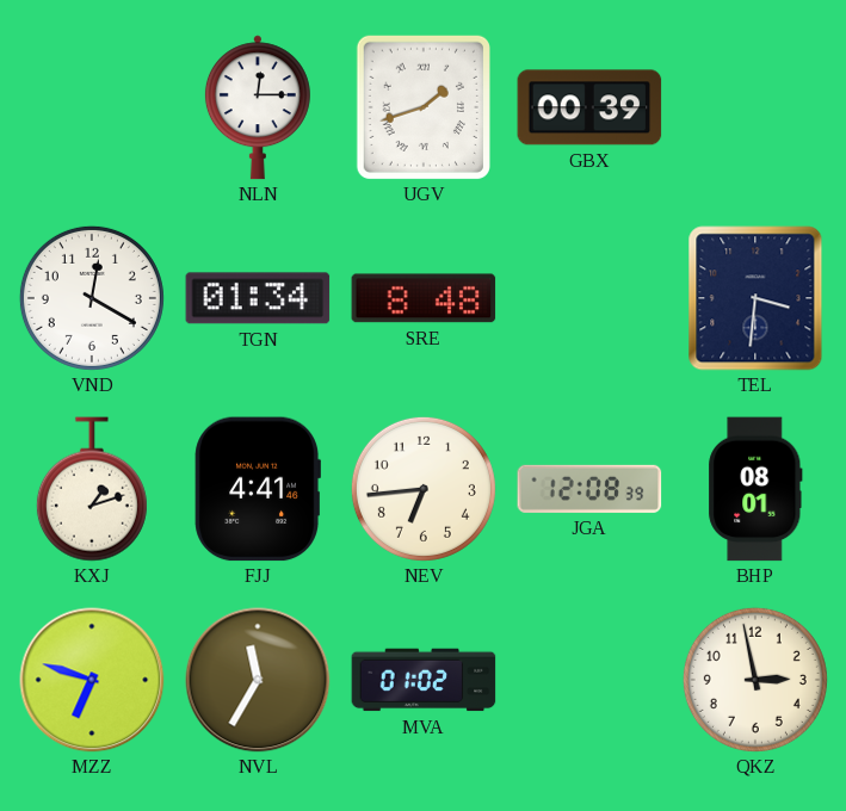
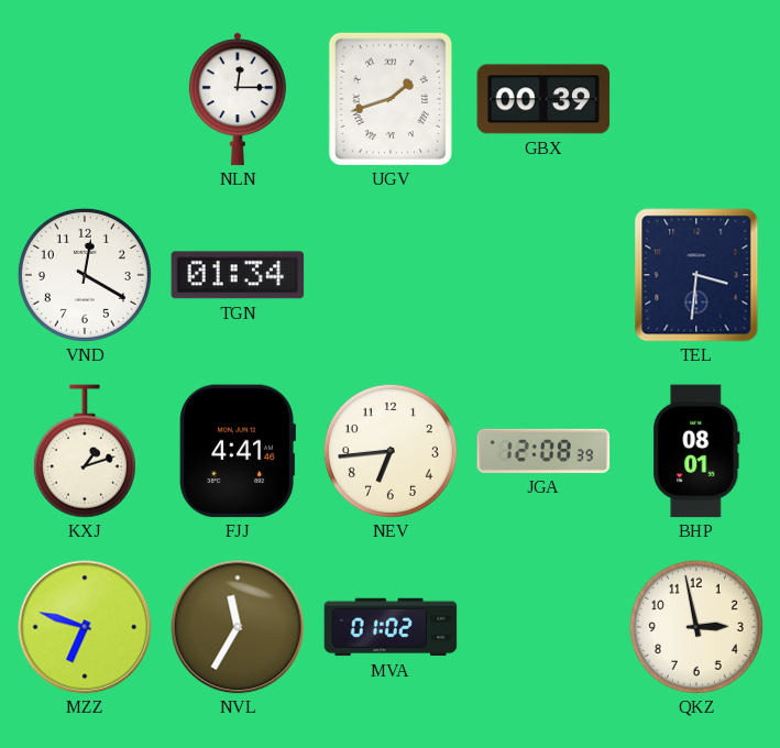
SRE: 8:48 -> none
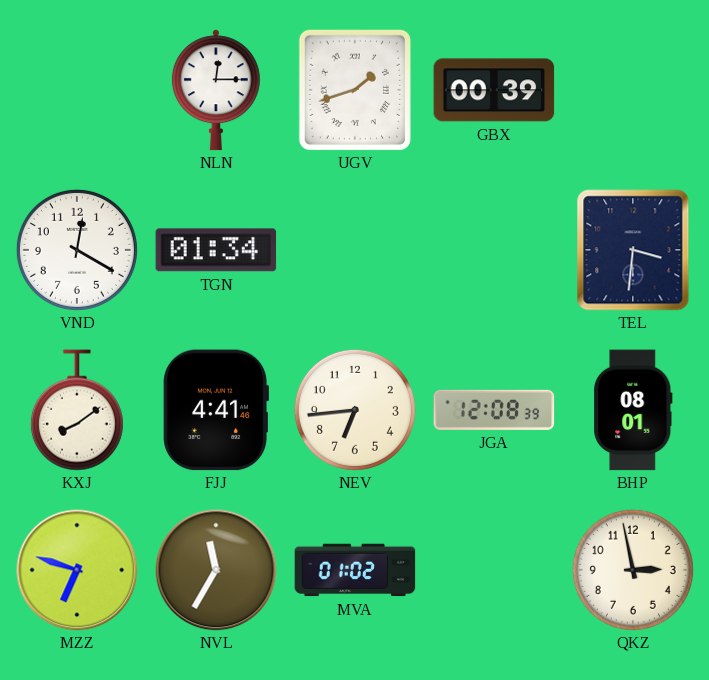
KXJ: 1:12 -> 8:09
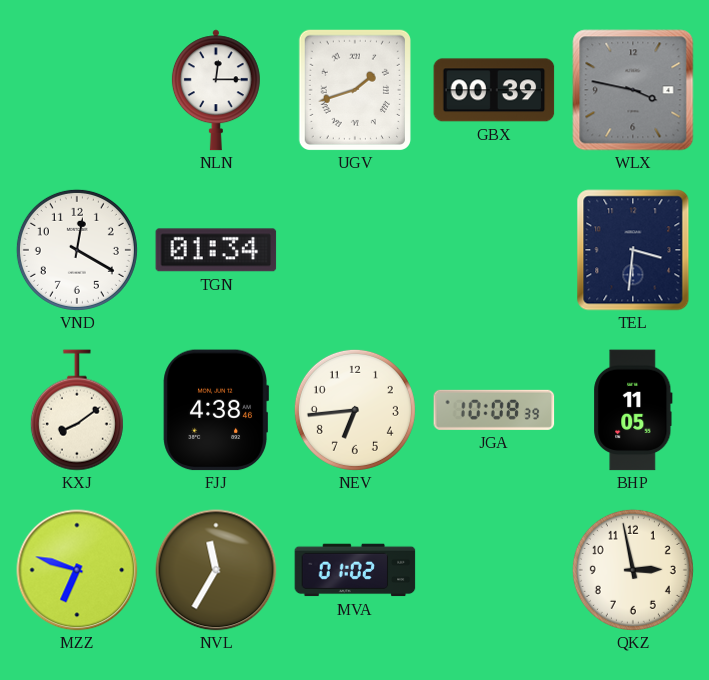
WLX: none -> 3:47
FJJ: 4:41 -> 4:38
JGA: 12:08 -> 10:08
BHP: 08:01 -> 11:05
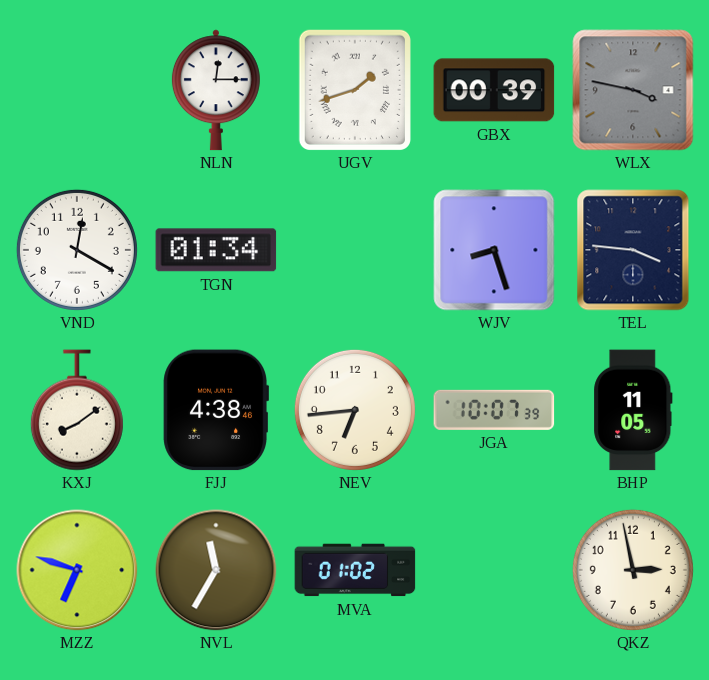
WJV: none -> 8:27
TEL: 3:31 -> 3:46
JGA: 10:08 -> 10:07
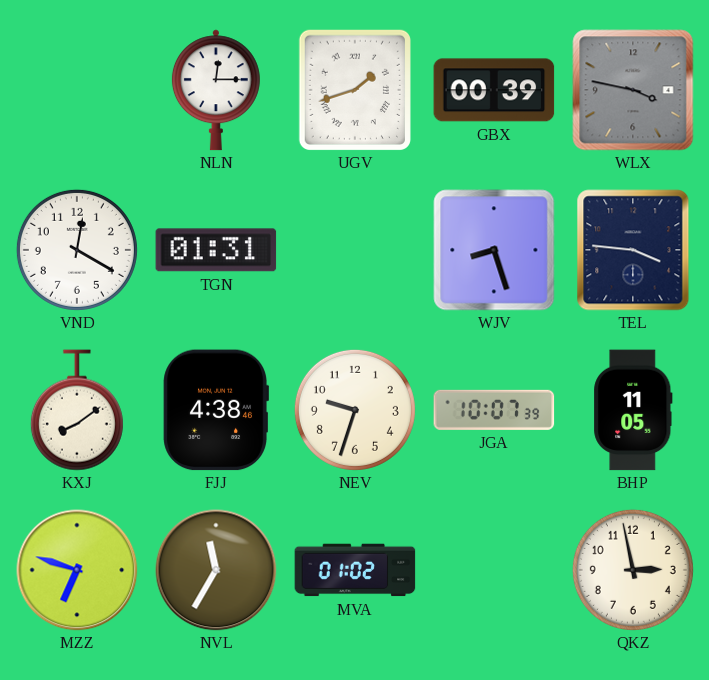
TGN: 01:34 -> 01:31
NEV: 6:44 -> 9:33
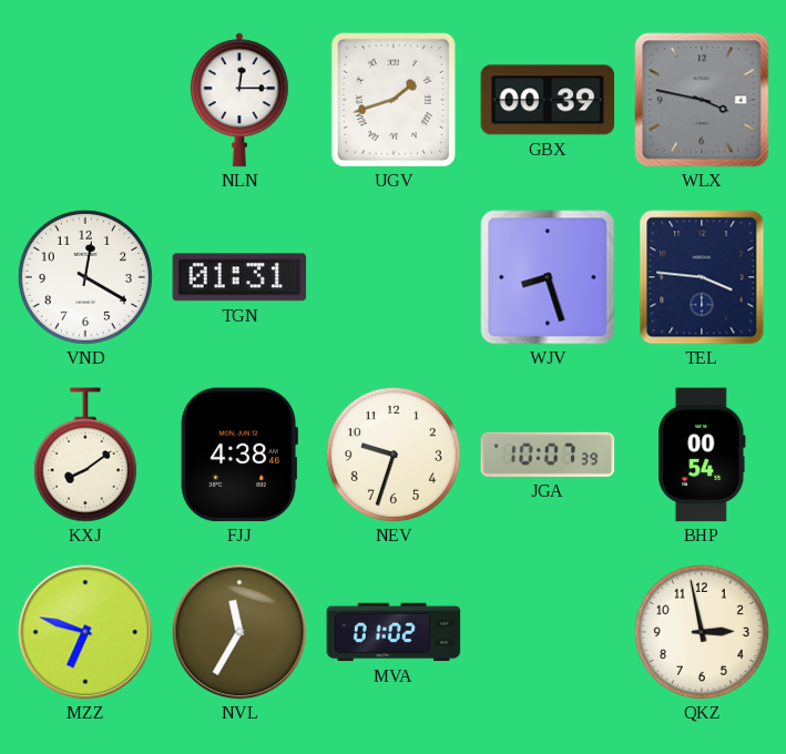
BHP: 11:05 -> 00:54
